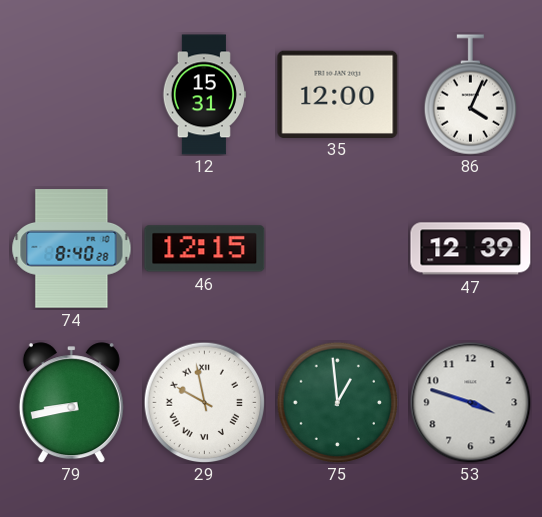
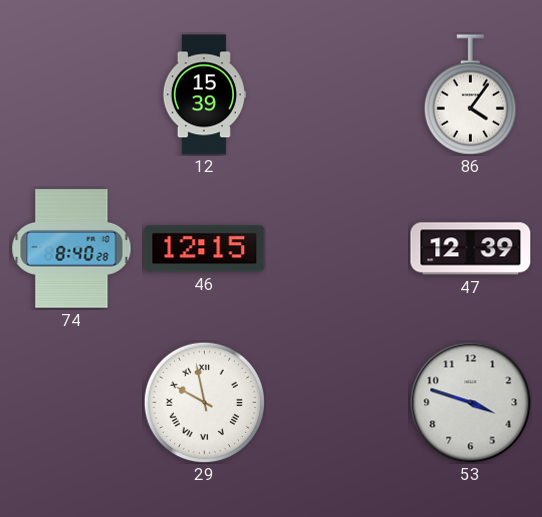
12: 15:31 -> 15:39
35: 12:00 -> none
86: 4:04 -> 4:06
79: 8:43 -> none
75: 12:59 -> none
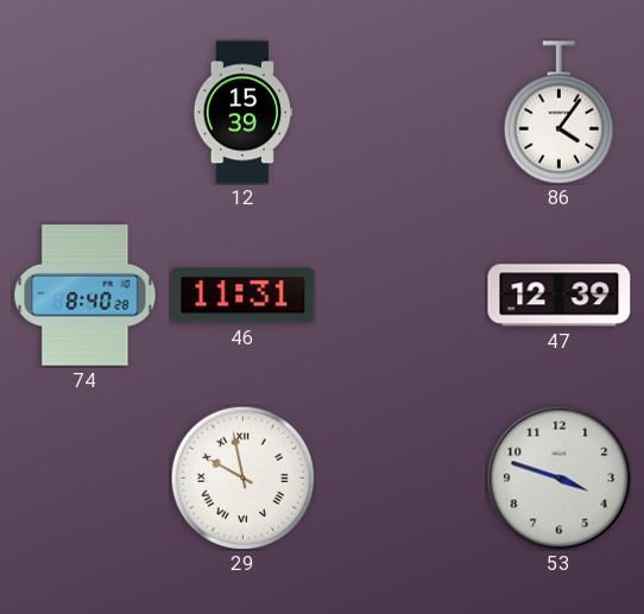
46: 12:15 -> 11:31
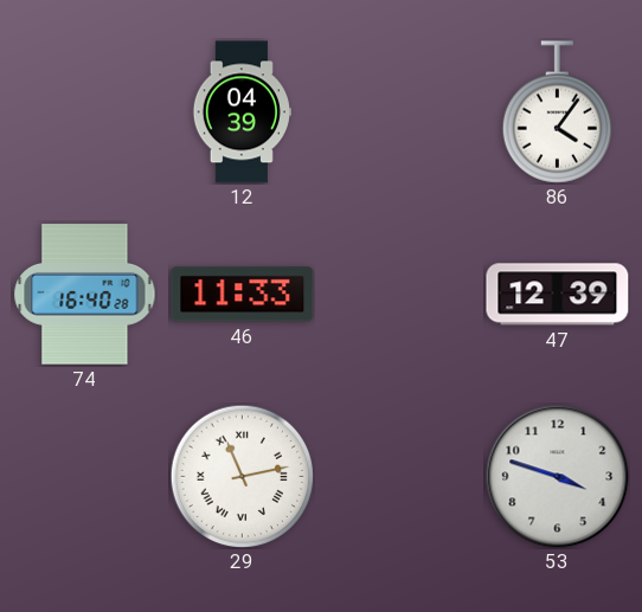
12: 15:39 -> 04:39
74: 8:40 -> 16:40
46: 11:31 -> 11:33
29: 9:58 -> 11:13
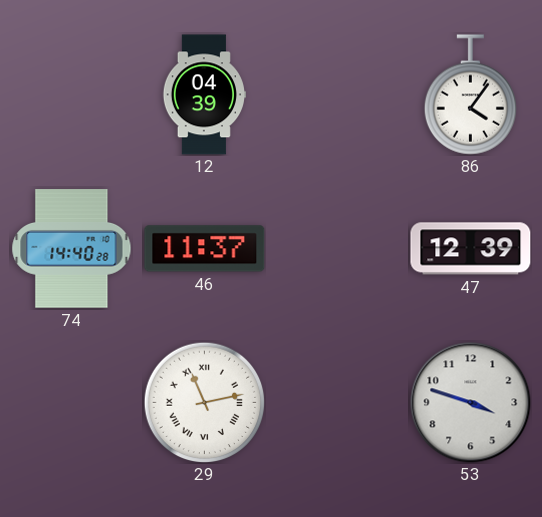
74: 16:40 -> 14:40
46: 11:33 -> 11:37
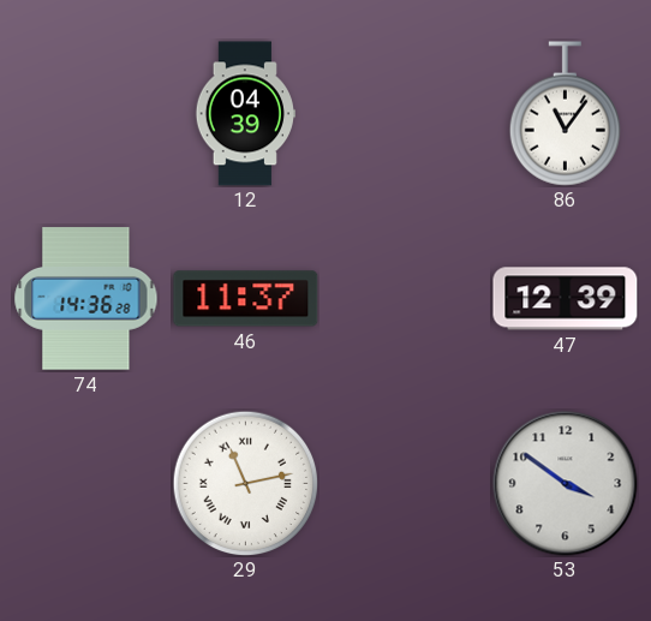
86: 4:06 -> 11:06
74: 14:40 -> 14:36
53: 3:48 -> 3:51
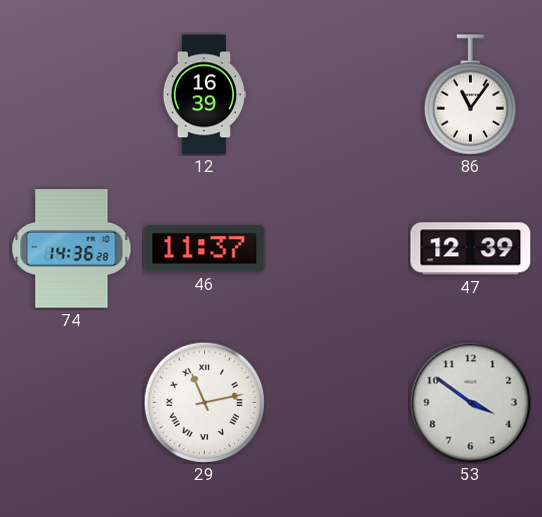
12: 04:39 -> 16:39
